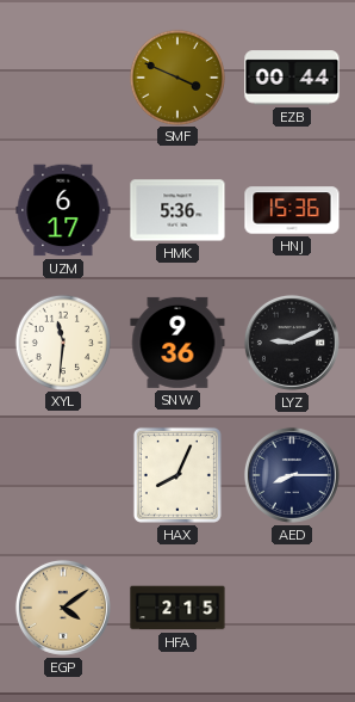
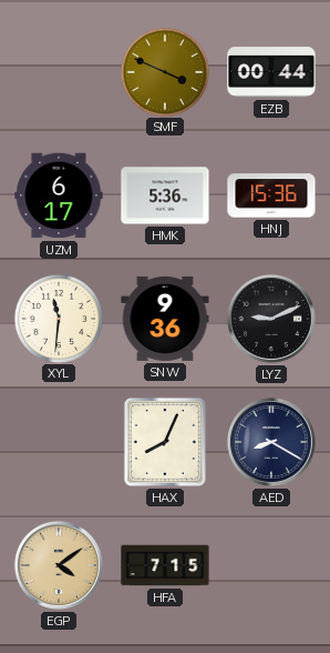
AED: 8:15 -> 8:20
HFA: 2:15 -> 7:15
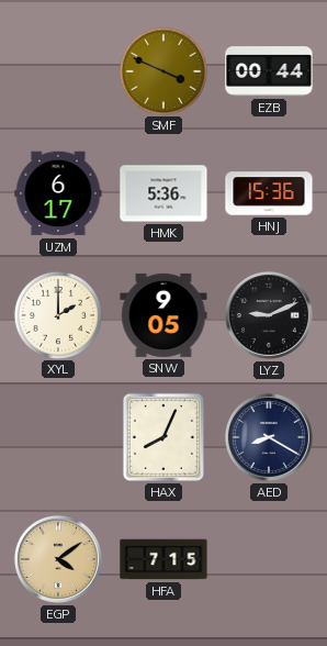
XYL: 11:31 -> 2:00
SNW: 9:36 -> 9:05
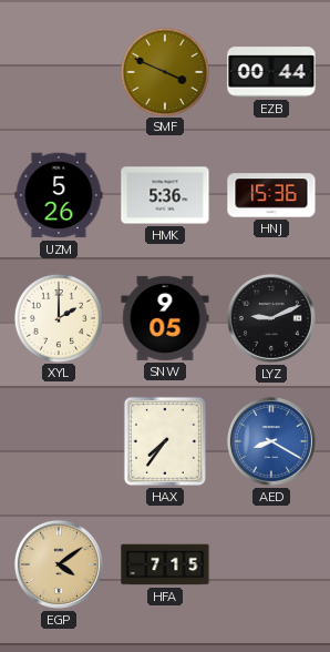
UZM: 6:17 -> 5:26
HAX: 8:04 -> 7:36
AED dial: navy -> blue
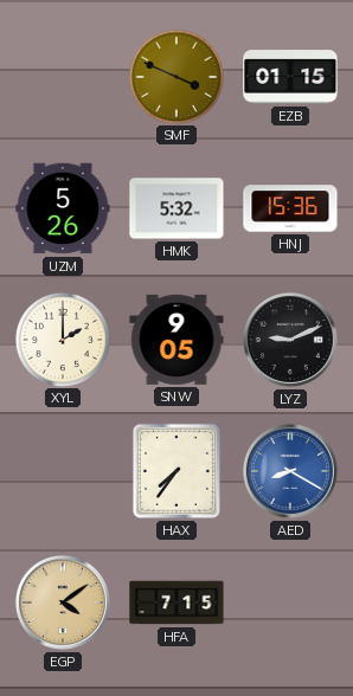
EZB: 00:44 -> 01:15
HMK: 5:36 -> 5:32
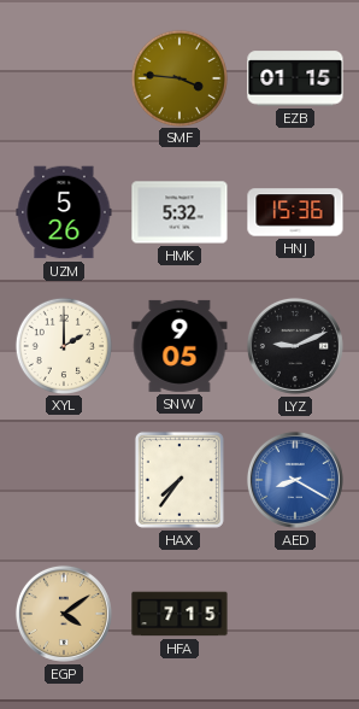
SMF: 3:49 -> 3:46
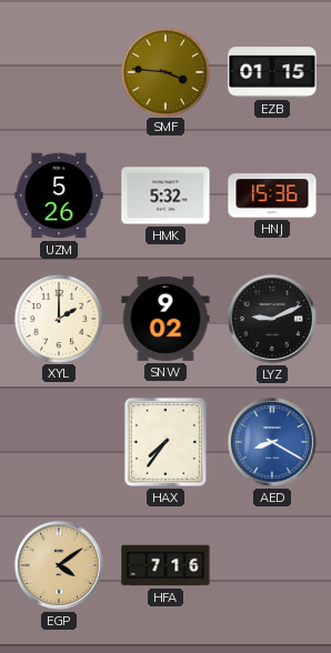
SNW: 9:05 -> 9:02
HFA: 7:15 -> 7:16
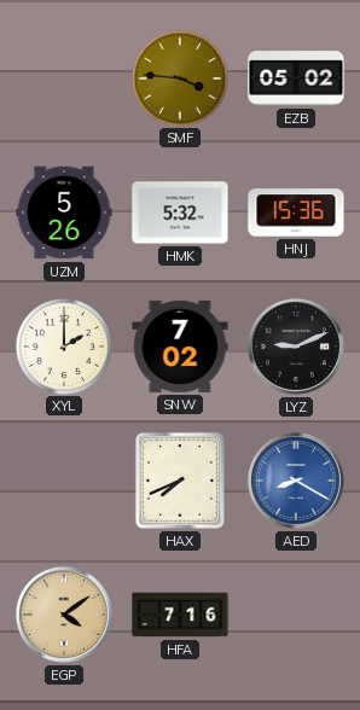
EZB: 01:15 -> 05:02
SNW: 9:02 -> 7:02
HAX: 7:36 -> 7:41
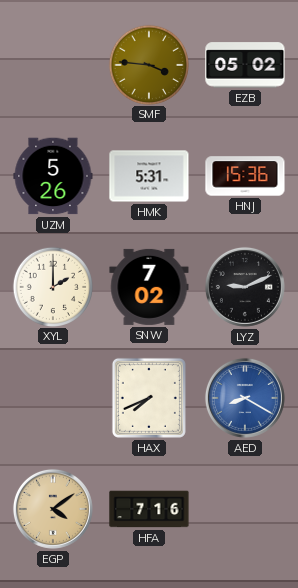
HMK: 5:32 -> 5:31
